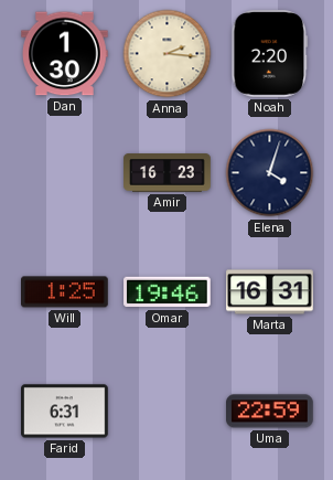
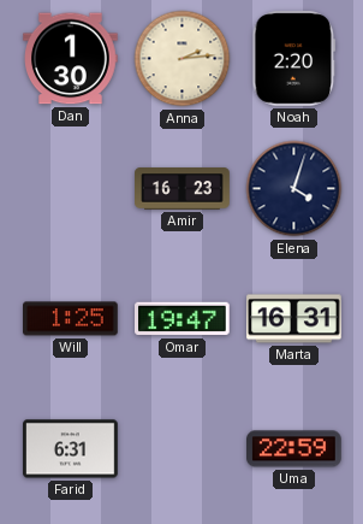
Anna: 2:16 -> 2:14
Omar: 19:46 -> 19:47
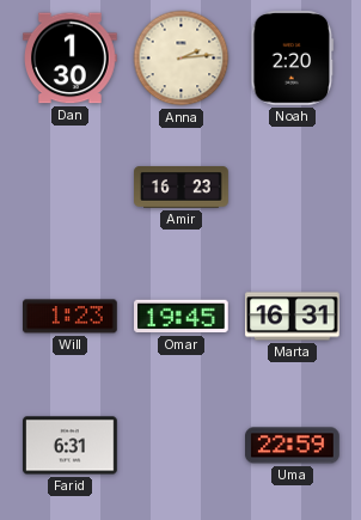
Elena: 4:03 -> none
Will: 1:25 -> 1:23
Omar: 19:47 -> 19:45
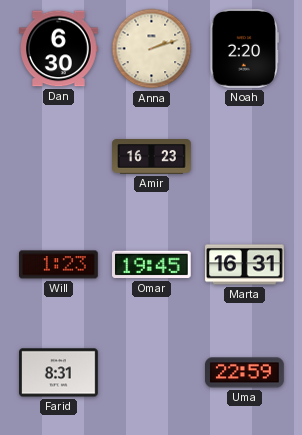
Dan: 1:30 -> 6:30
Anna: 2:14 -> 2:12
Farid: 6:31 -> 8:31
